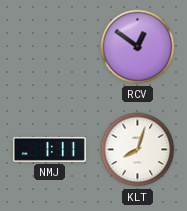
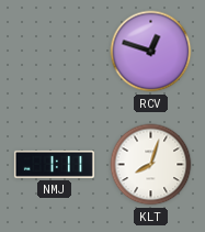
RCV: 12:51 -> 12:48
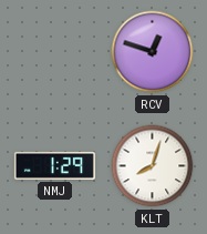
NMJ: 1:11 -> 1:29
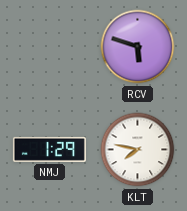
RCV: 12:48 -> 5:48
KLT: 8:03 -> 7:47
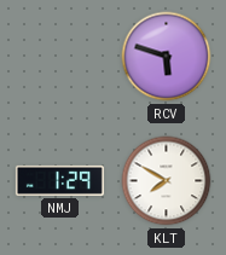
KLT: 7:47 -> 7:50
